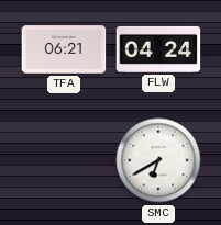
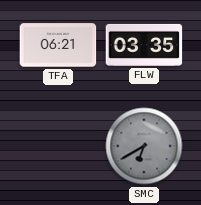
FLW: 04:24 -> 03:35
SMC dial: white -> grey
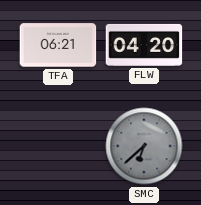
FLW: 03:35 -> 04:20
SMC: 6:40 -> 6:38
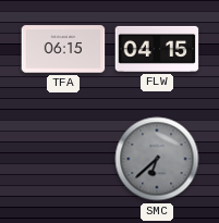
TFA: 06:21 -> 06:15
FLW: 04:20 -> 04:15
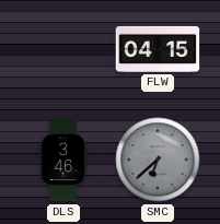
TFA: 06:15 -> none
DLS: none -> 3:46
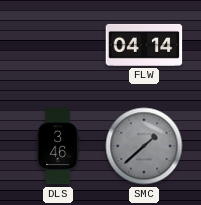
FLW: 04:15 -> 04:14
SMC: 6:38 -> 1:38
